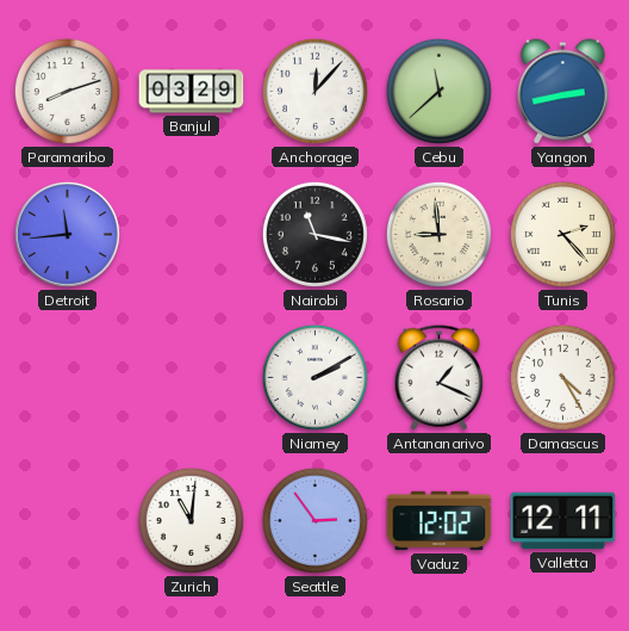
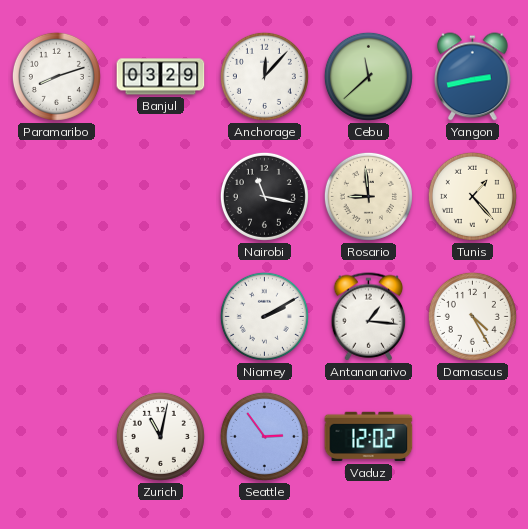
Detroit: 11:44 -> none
Tunis: 2:23 -> 1:23
Antananarivo: 1:19 -> 1:16
Zurich: 11:01 -> 11:02
Valletta: 12:11 -> none
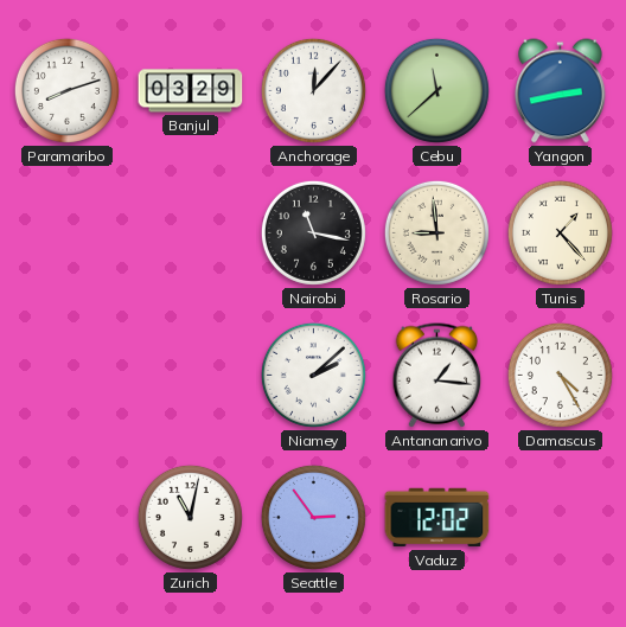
Niamey: 2:10 -> 2:08
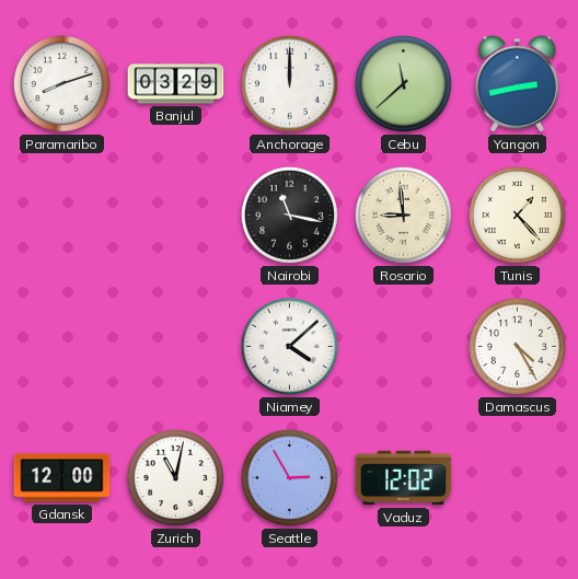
Anchorage: 12:07 -> 12:00
Niamey: 2:08 -> 4:08
Antananarivo: 1:16 -> none
Gdansk: none -> 12:00
Seattle: 2:54 -> 2:55
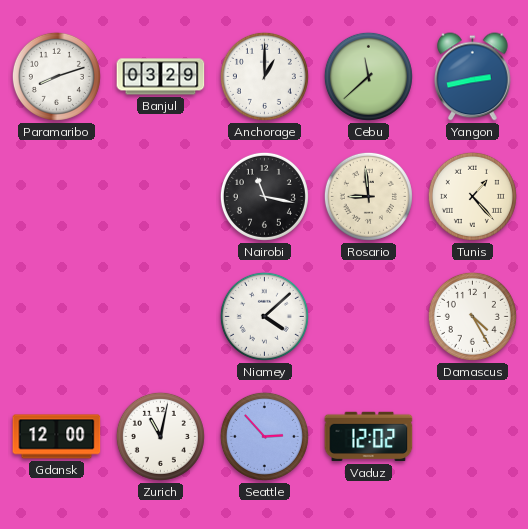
Anchorage: 12:00 -> 1:00
Seattle: 2:55 -> 2:53
